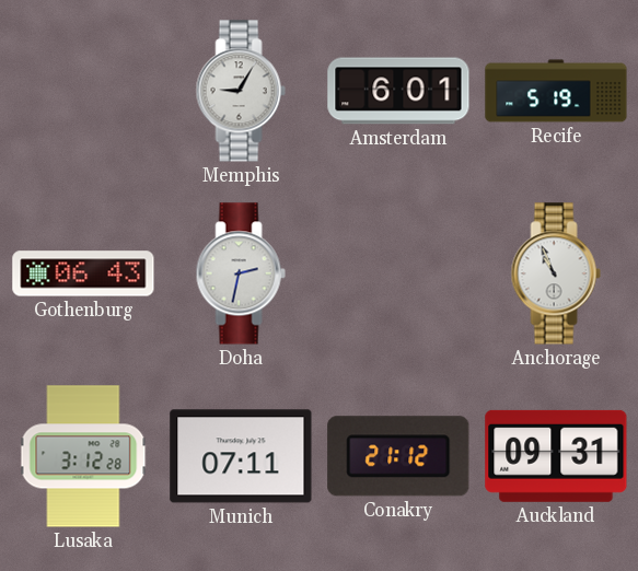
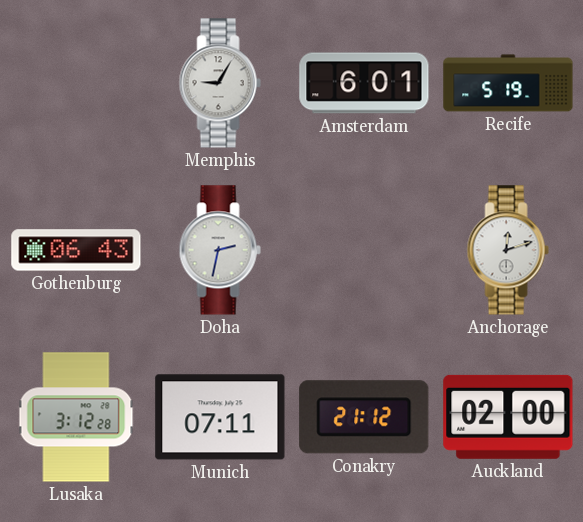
Anchorage: 10:56 -> 12:12
Auckland: 09:31 -> 02:00
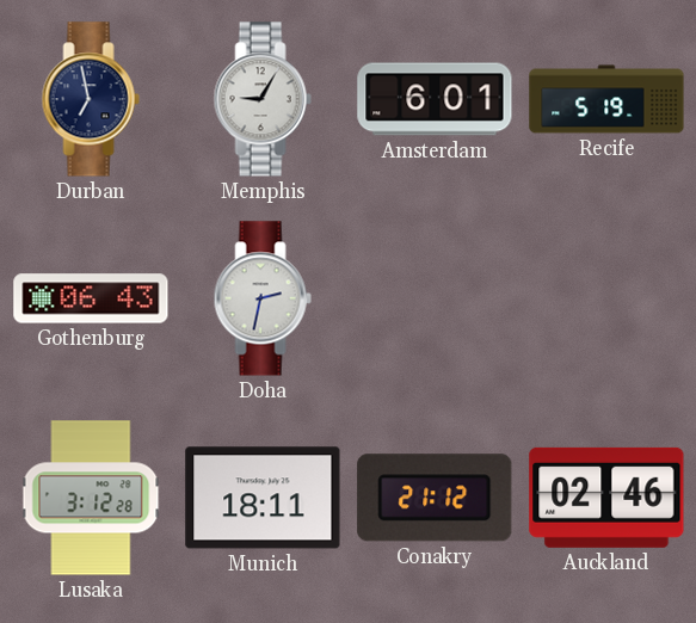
Durban: none -> 6:58
Anchorage: 12:12 -> none
Munich: 07:11 -> 18:11
Auckland: 02:00 -> 02:46
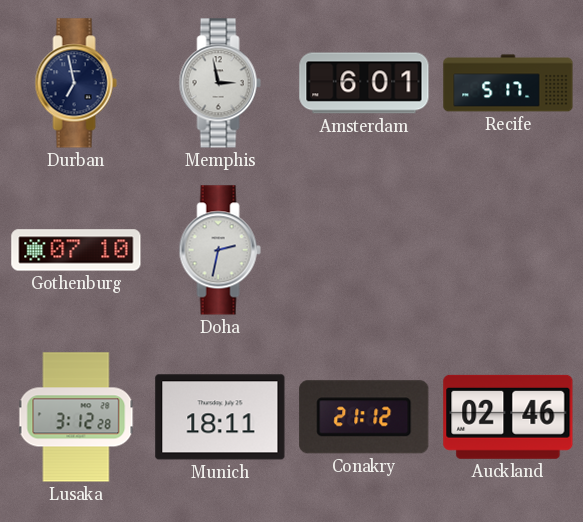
Memphis: 9:05 -> 2:58
Recife: 5:19 -> 5:17
Gothenburg: 06:43 -> 07:10
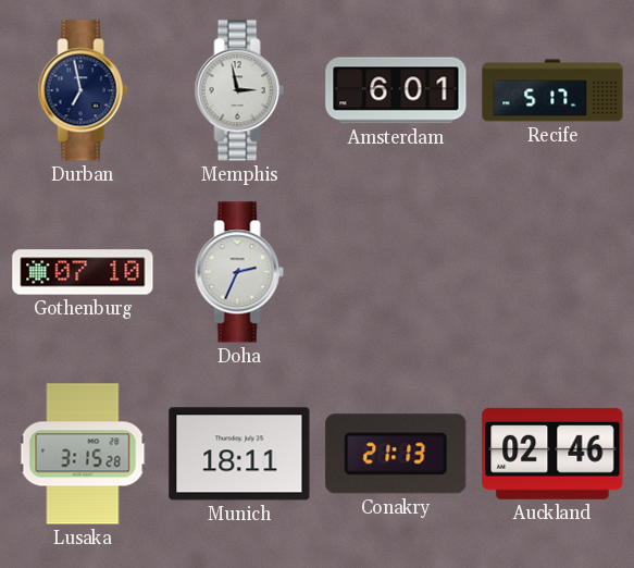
Doha: 2:32 -> 2:34
Lusaka: 3:12 -> 3:15
Conakry: 21:12 -> 21:13
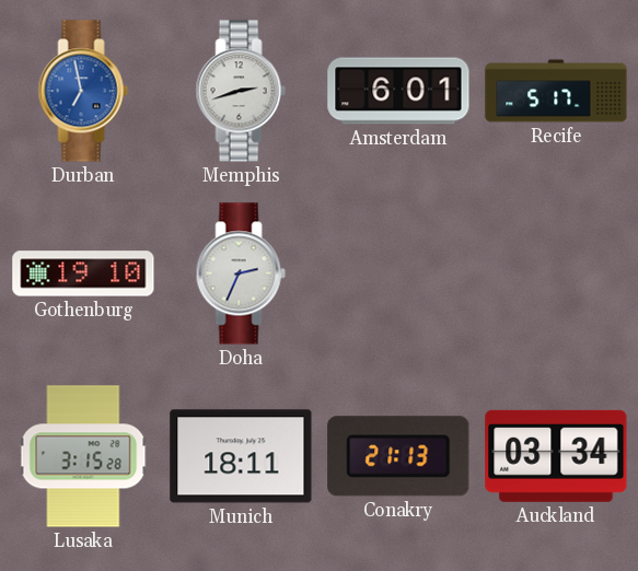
Durban dial: navy -> blue
Memphis: 2:58 -> 2:42
Gothenburg: 07:10 -> 19:10
Auckland: 02:46 -> 03:34
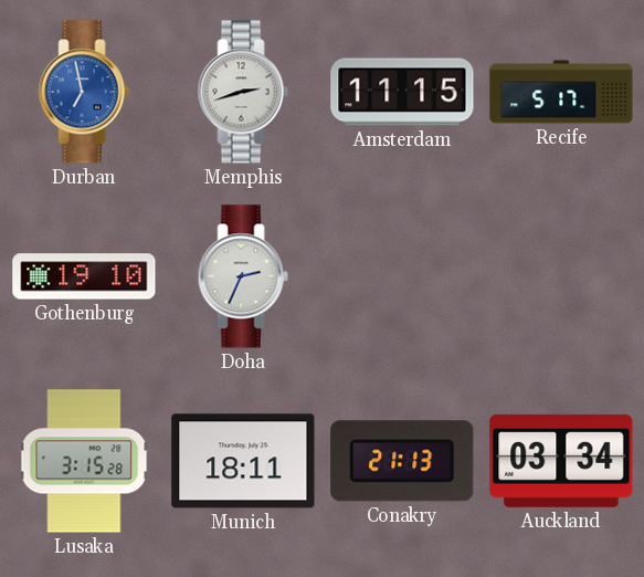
Amsterdam: 6:01 -> 11:15
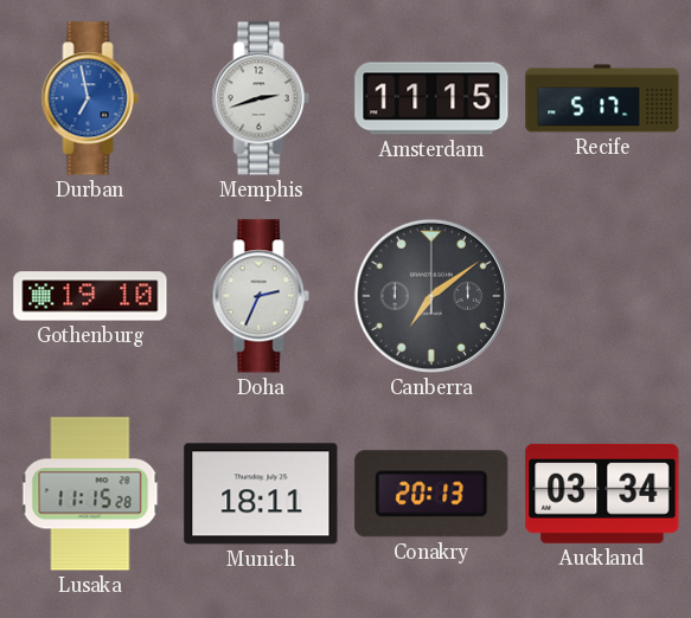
Canberra: none -> 7:09
Lusaka: 3:15 -> 11:15
Conakry: 21:13 -> 20:13
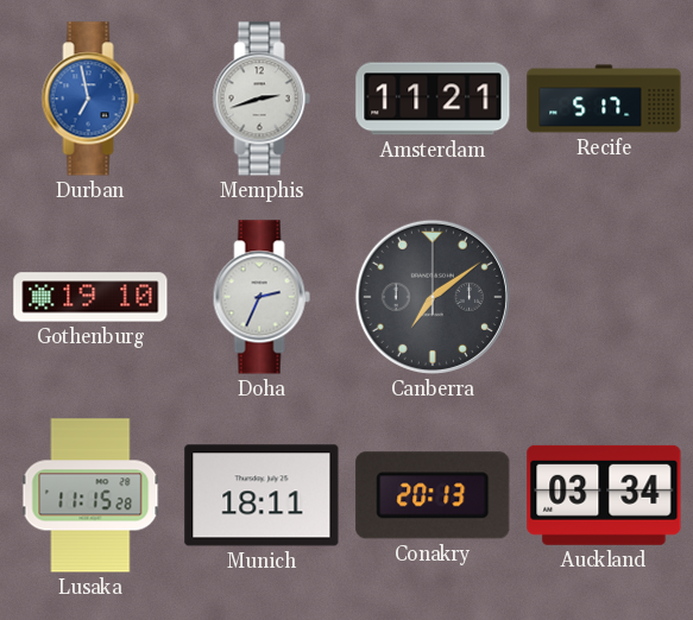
Amsterdam: 11:15 -> 11:21
